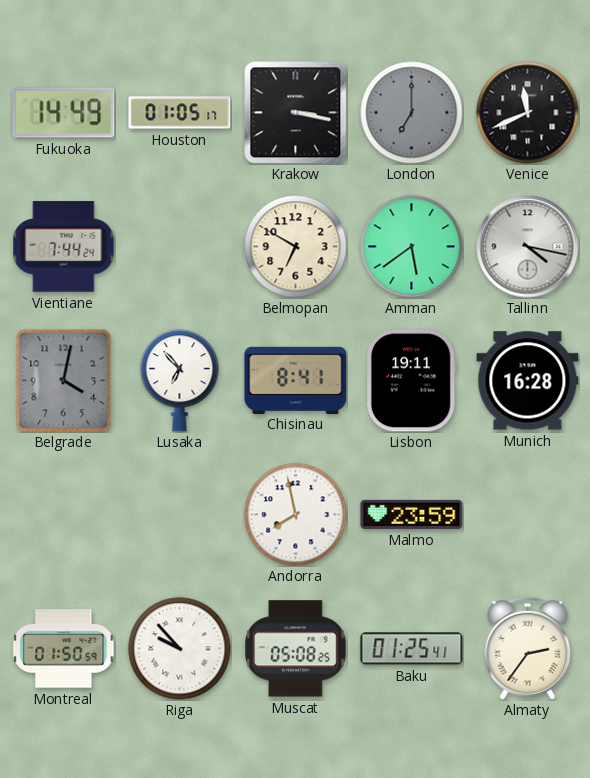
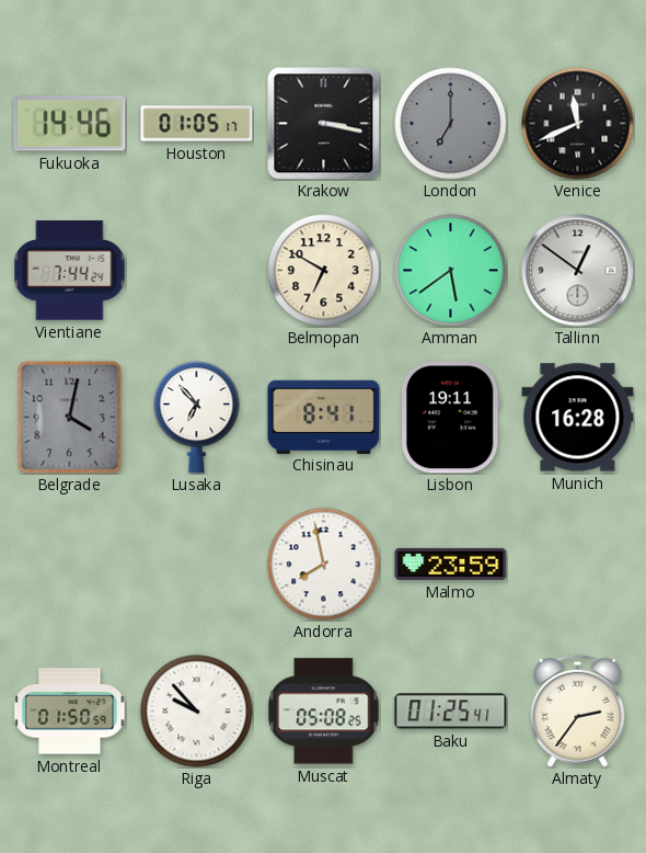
Fukuoka: 14:49 -> 14:46
Tallinn: 4:17 -> 12:51
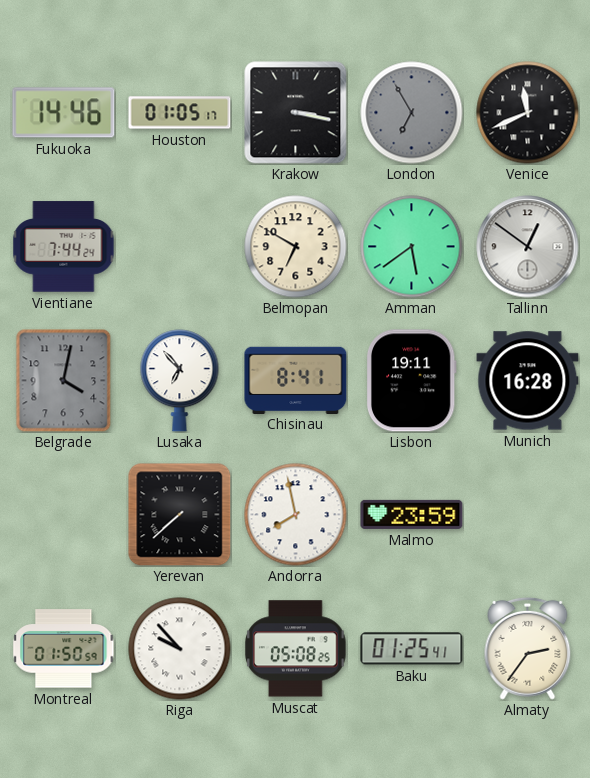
London: 7:00 -> 6:55
Yerevan: none -> 7:38
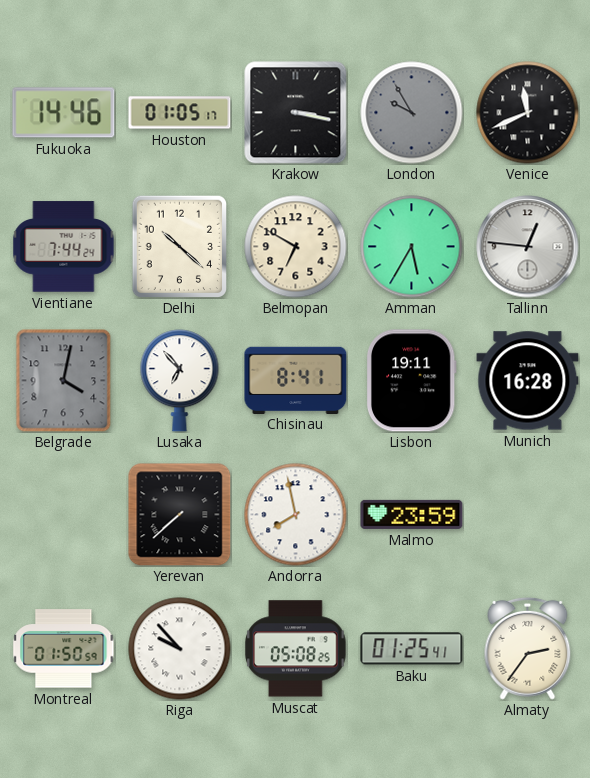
London: 6:55 -> 9:55
Delhi: none -> 10:22
Amman: 5:39 -> 5:35
Tallinn: 12:51 -> 12:46
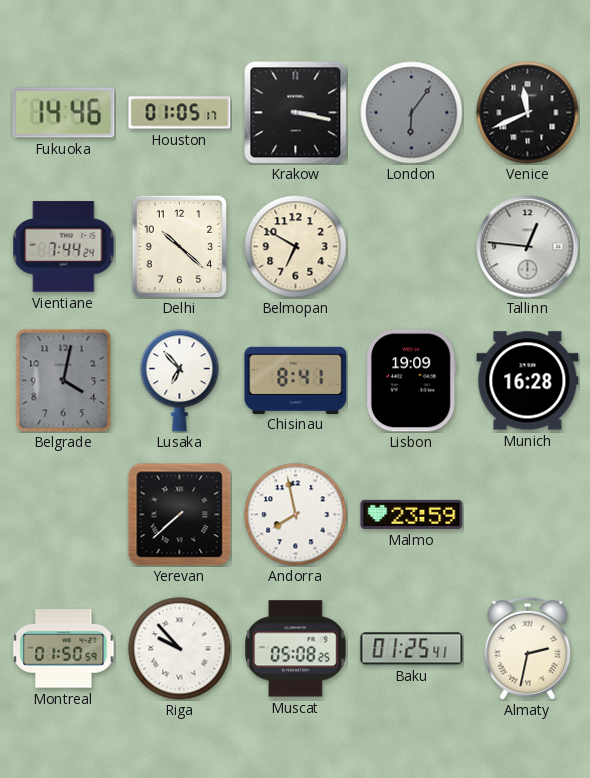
London: 9:55 -> 6:06
Amman: 5:35 -> none
Lisbon: 19:11 -> 19:09
Almaty: 2:36 -> 2:32
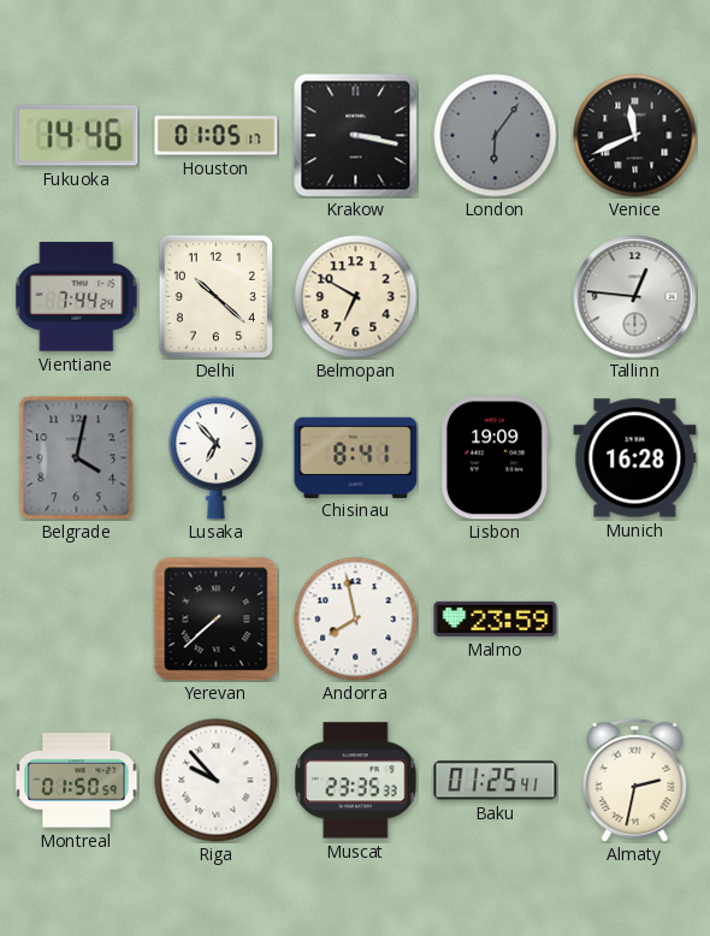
Muscat: 05:08 -> 23:35
